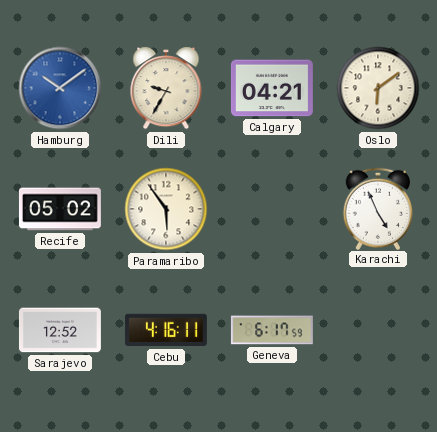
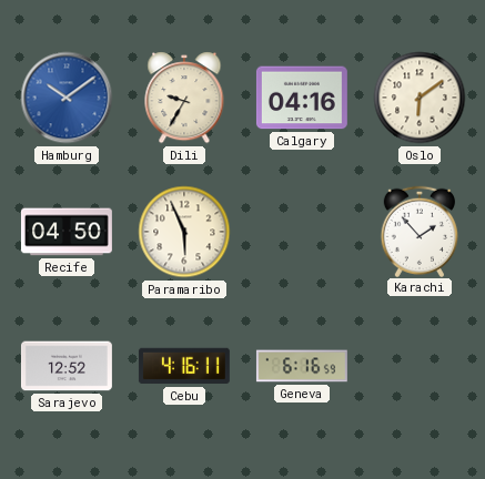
Calgary: 04:21 -> 04:16
Recife: 05:02 -> 04:50
Paramaribo: 5:54 -> 5:56
Karachi: 4:56 -> 1:53
Geneva: 6:17 -> 6:16
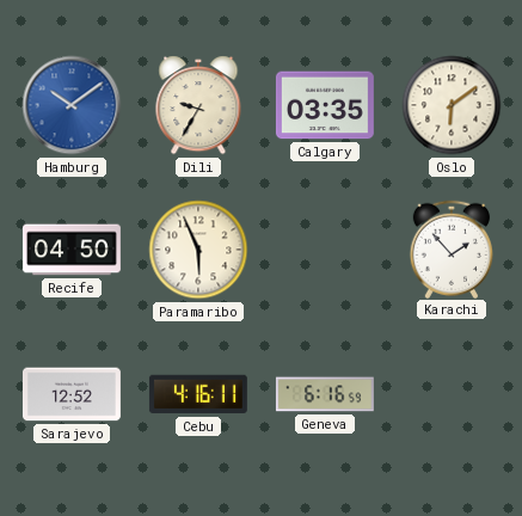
Calgary: 04:16 -> 03:35
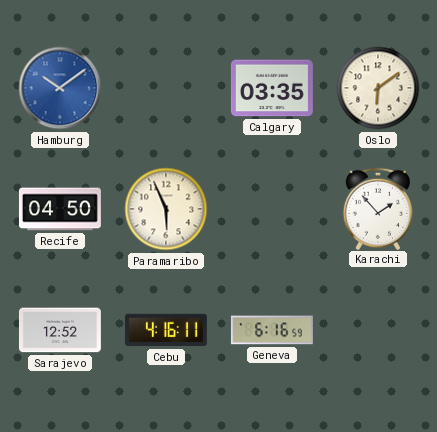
Dili: 9:35 -> none
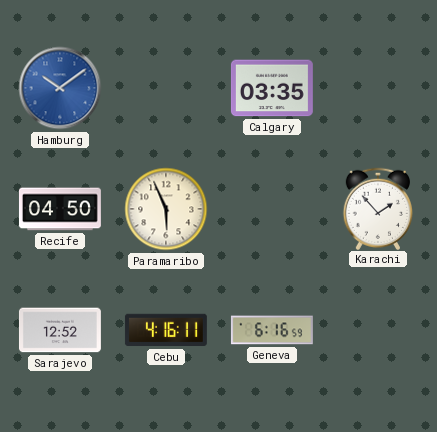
Oslo: 6:09 -> none
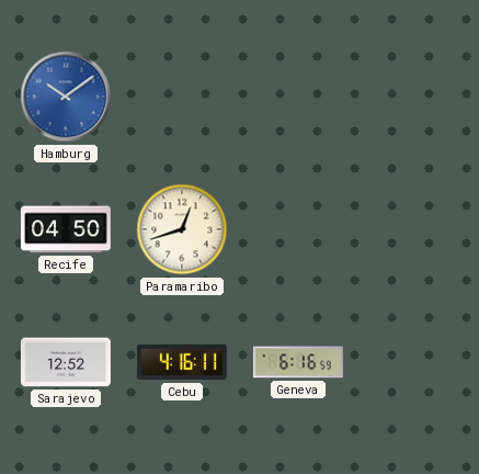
Calgary: 03:35 -> none
Paramaribo: 5:56 -> 12:42
Karachi: 1:53 -> none
